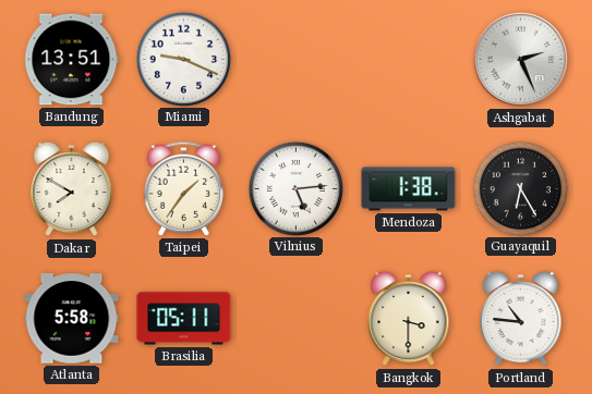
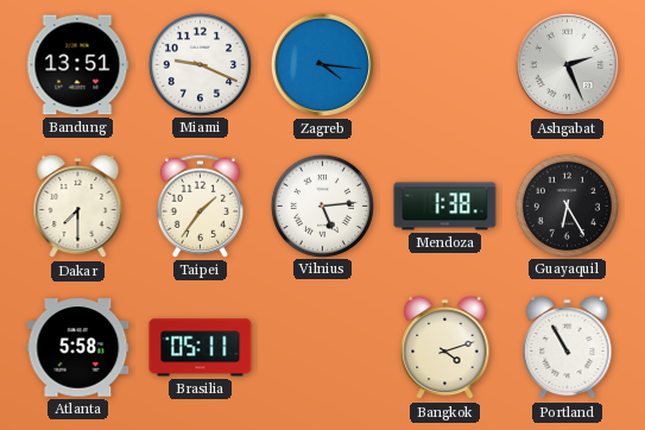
Zagreb: none -> 4:16
Dakar: 7:50 -> 7:30
Bangkok: 3:30 -> 4:12
Portland: 10:46 -> 10:55
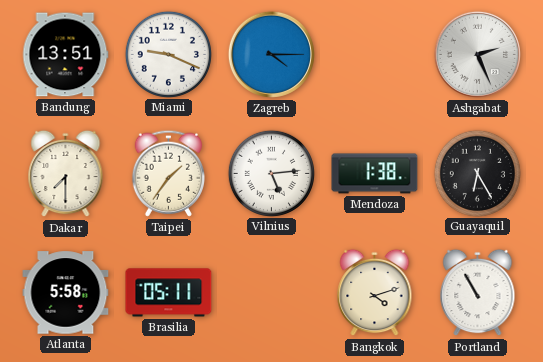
Zagreb: 4:16 -> 4:15
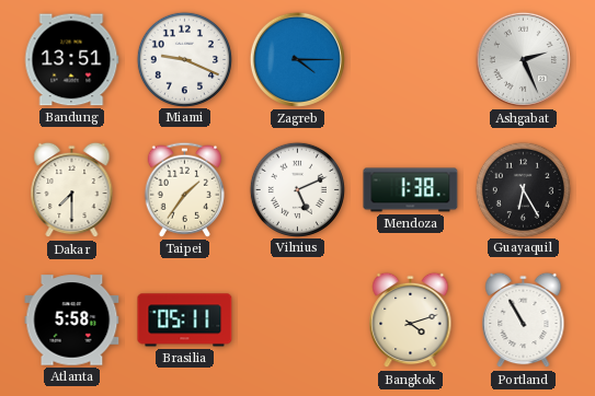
Vilnius: 5:14 -> 5:11
